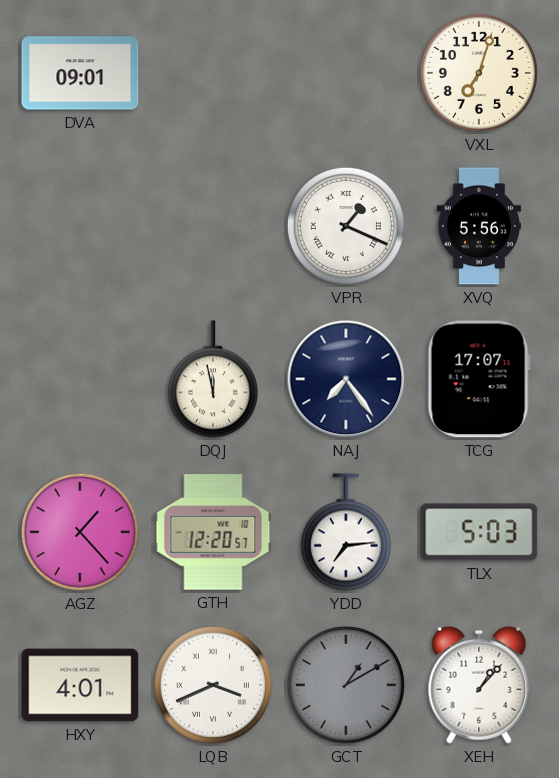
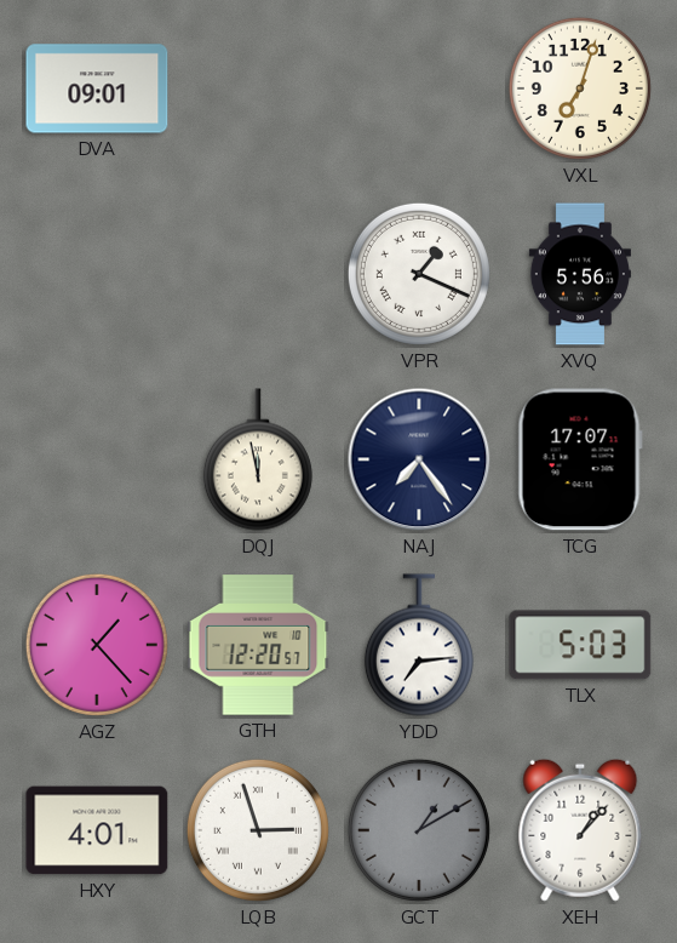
LQB: 3:41 -> 2:57
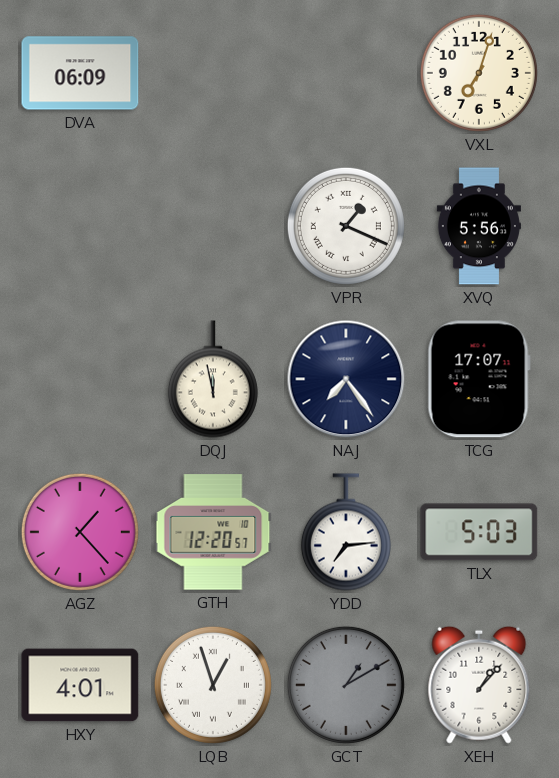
DVA: 09:01 -> 06:09
LQB: 2:57 -> 12:57
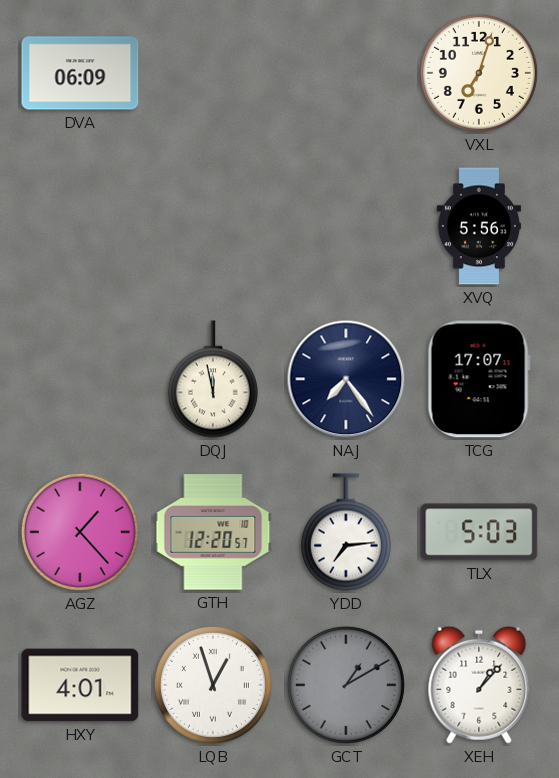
VPR: 1:19 -> none
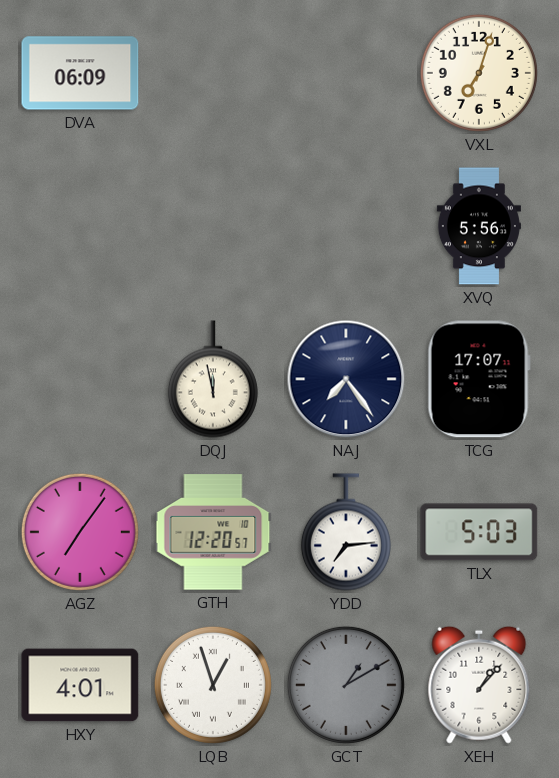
AGZ: 1:23 -> 7:06
